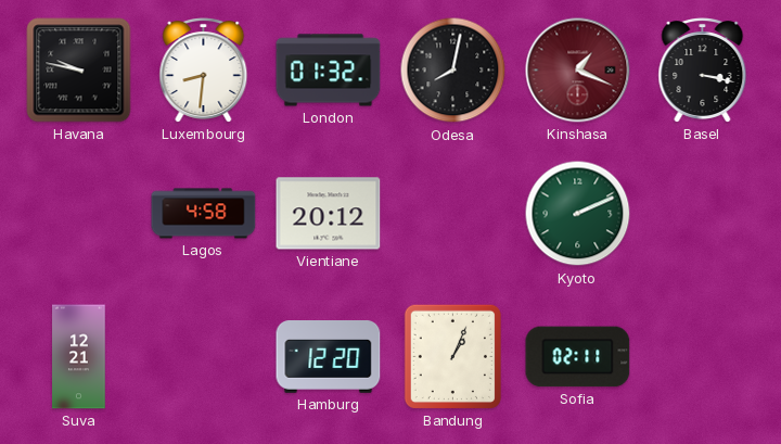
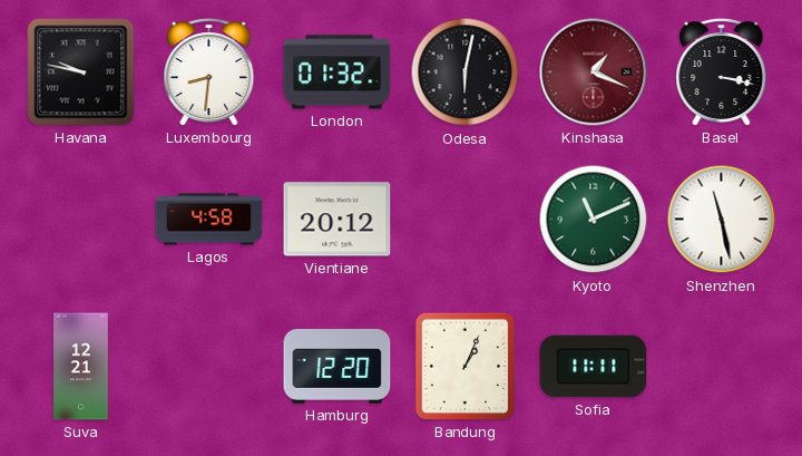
Odesa: 8:02 -> 6:02
Kyoto: 2:11 -> 11:11
Shenzhen: none -> 11:28
Sofia: 02:11 -> 11:11
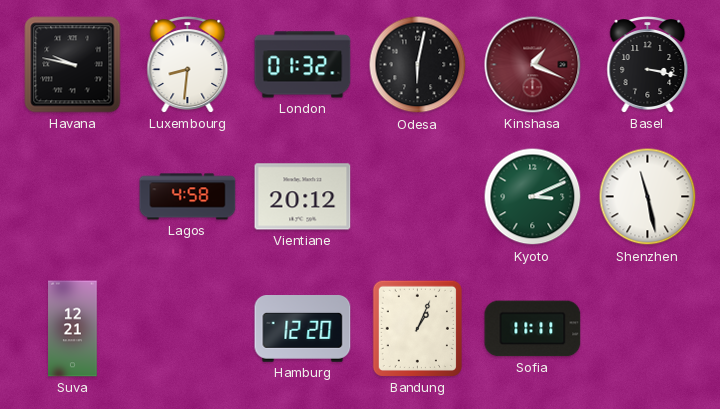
Kyoto: 11:11 -> 3:11
